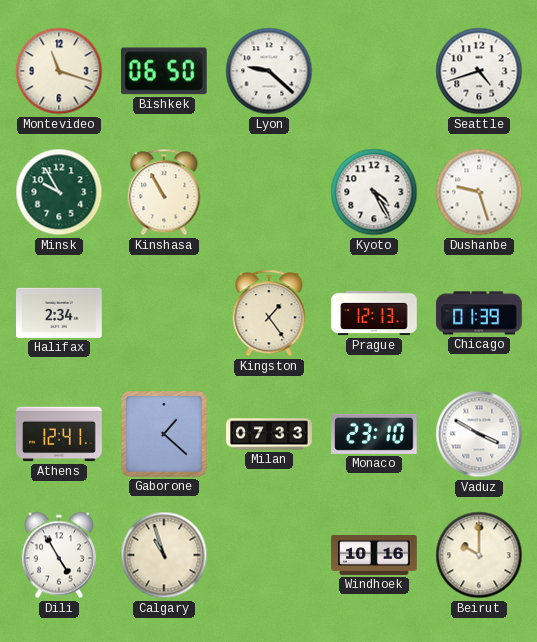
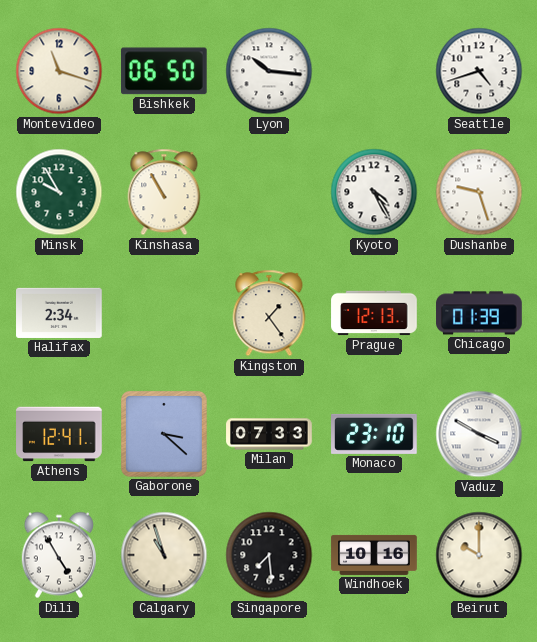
Lyon: 9:22 -> 10:16
Gaborone: 1:22 -> 3:22
Singapore: none -> 7:29
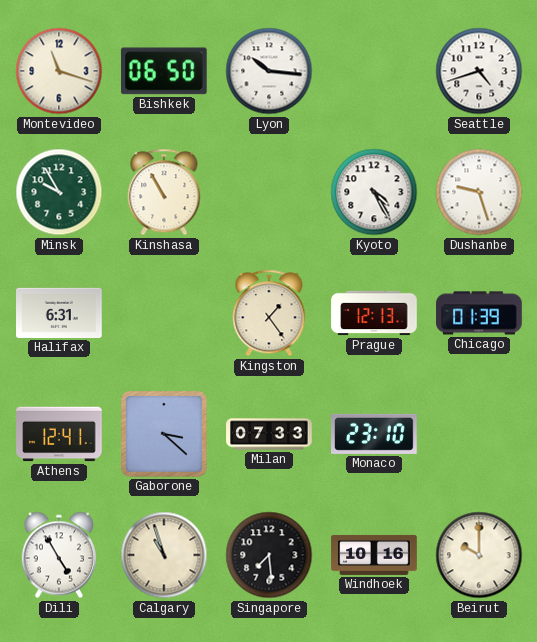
Halifax: 2:34 -> 6:31
Vaduz: 3:50 -> none
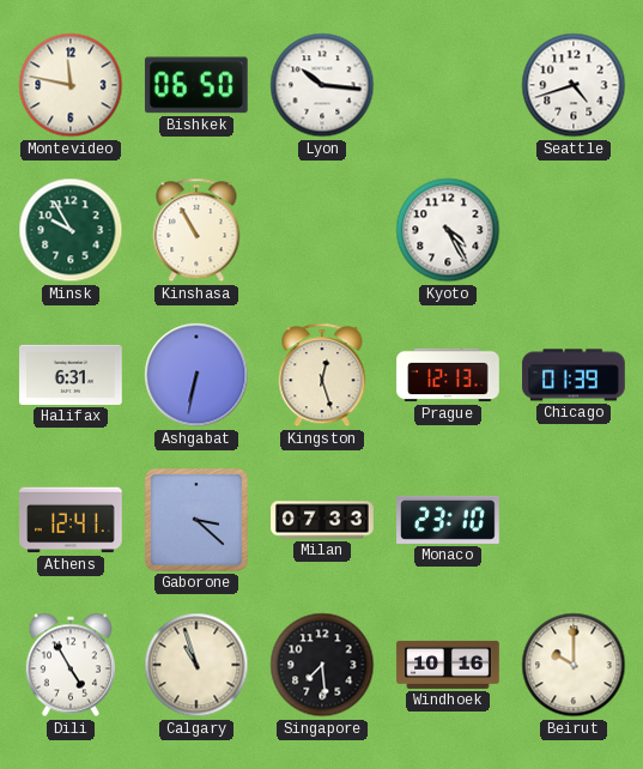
Montevideo: 11:18 -> 11:47
Dushanbe: 9:27 -> none
Ashgabat: none -> 6:32
Kingston: 1:24 -> 12:27
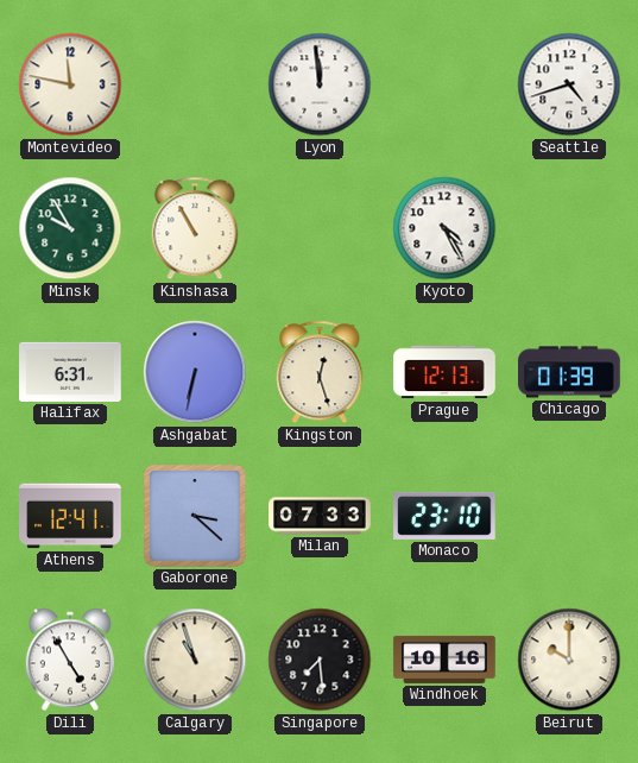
Bishkek: 06:50 -> none
Lyon: 10:16 -> 11:59
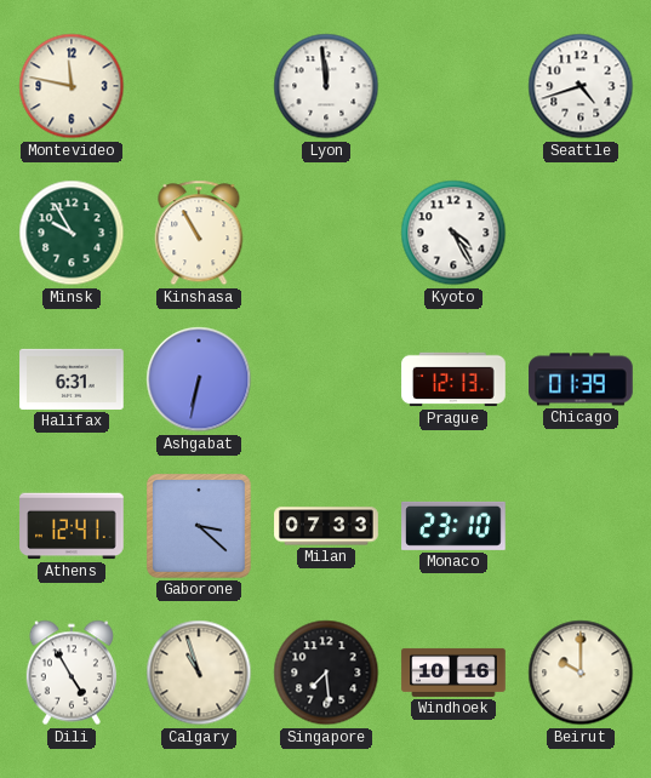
Kingston: 12:27 -> none
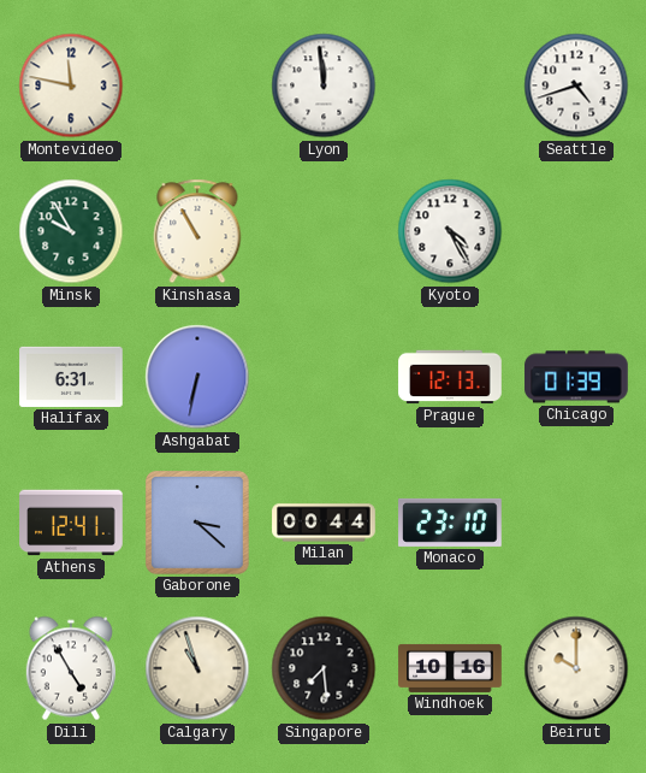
Milan: 07:33 -> 00:44
